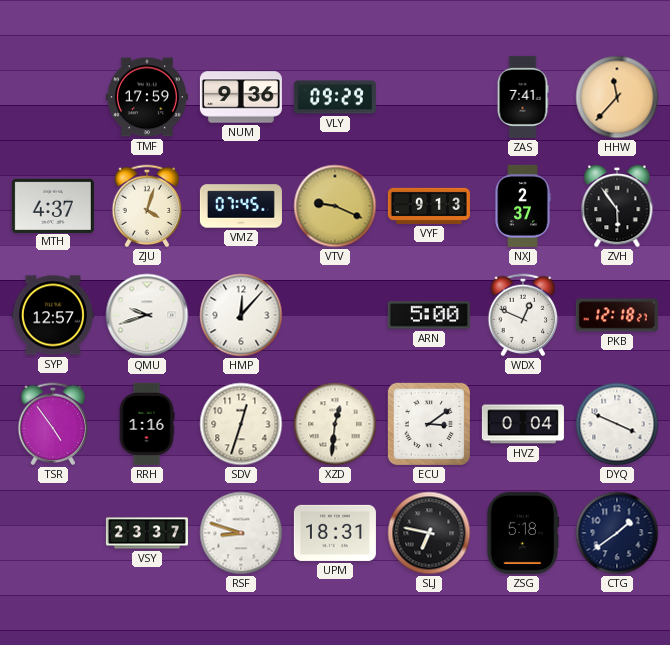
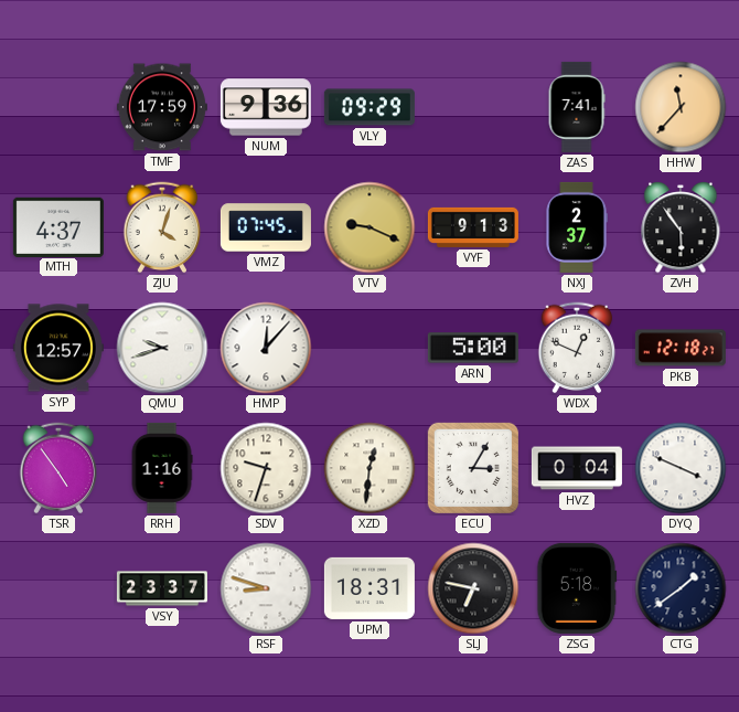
SDV: 12:33 -> 9:33
ECU: 3:09 -> 3:05
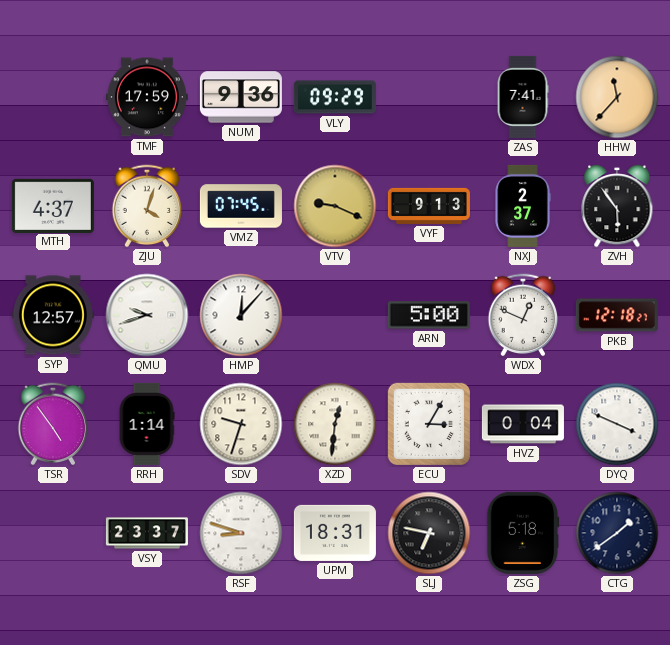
RRH: 1:16 -> 1:14
